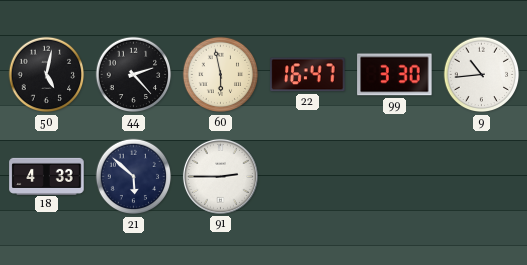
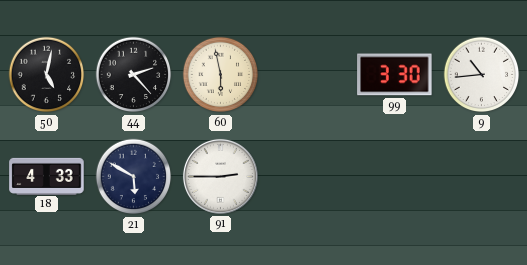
22: 16:47 -> none
21: 5:52 -> 5:50
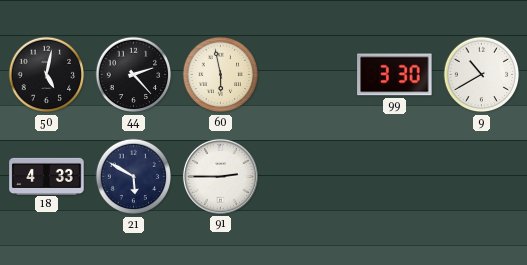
9: 10:44 -> 10:40
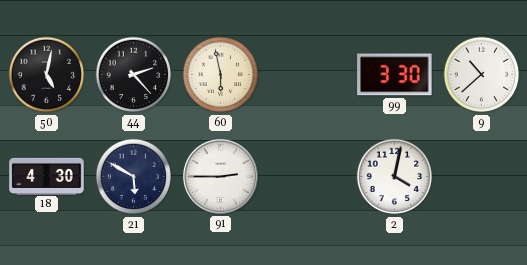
9: 10:40 -> 10:38
18: 4:33 -> 4:30
2: none -> 4:02
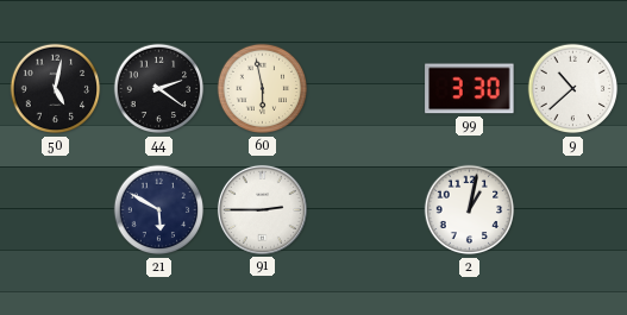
44: 2:23 -> 2:21
18: 4:30 -> none
2: 4:02 -> 1:02
